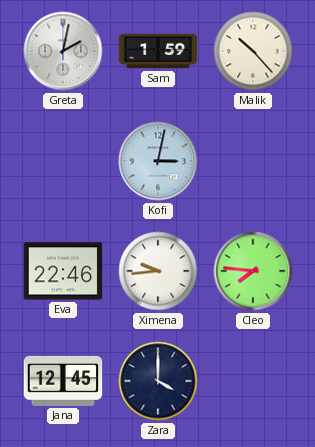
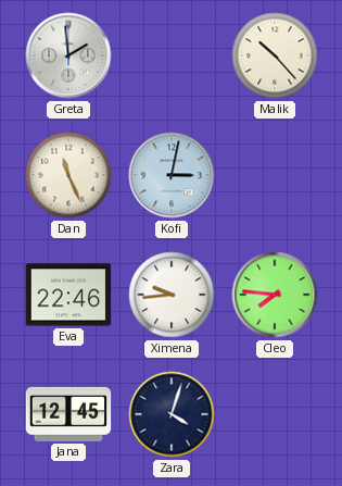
Greta: 2:02 -> 1:59
Sam: 1:59 -> none
Dan: none -> 11:26
Zara: 4:00 -> 4:03
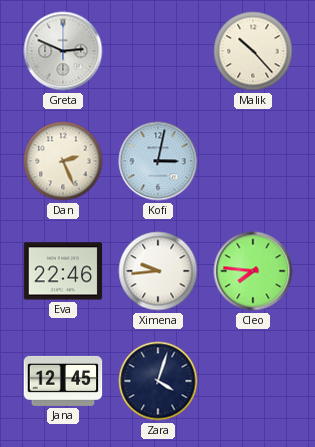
Greta: 1:59 -> 2:49
Dan: 11:26 -> 2:26
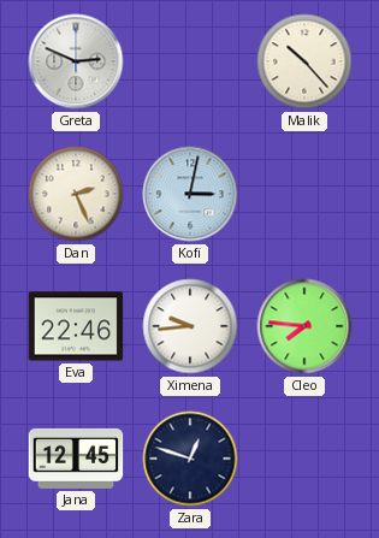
Zara: 4:03 -> 12:48
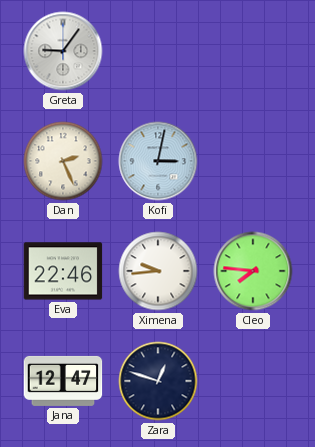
Greta: 2:49 -> 9:06
Malik: 10:23 -> none
Jana: 12:45 -> 12:47
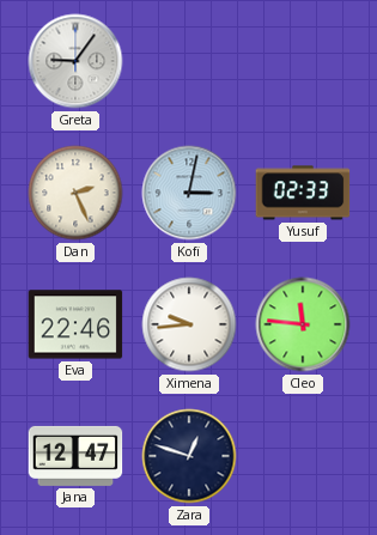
Yusuf: none -> 02:33
Cleo: 7:46 -> 11:46
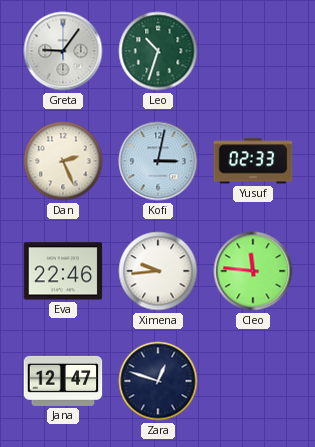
Leo: none -> 10:33
